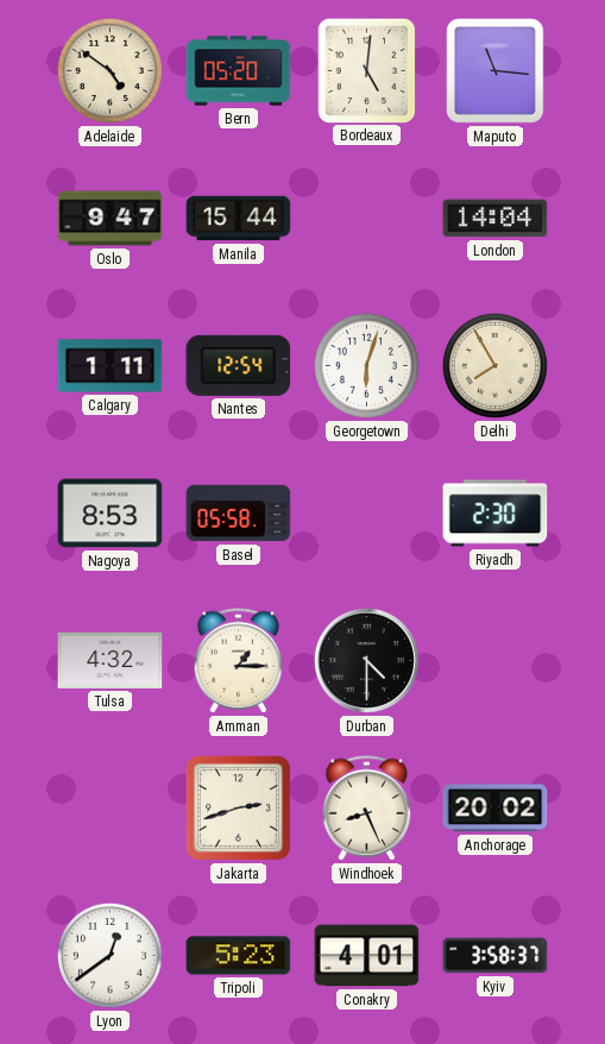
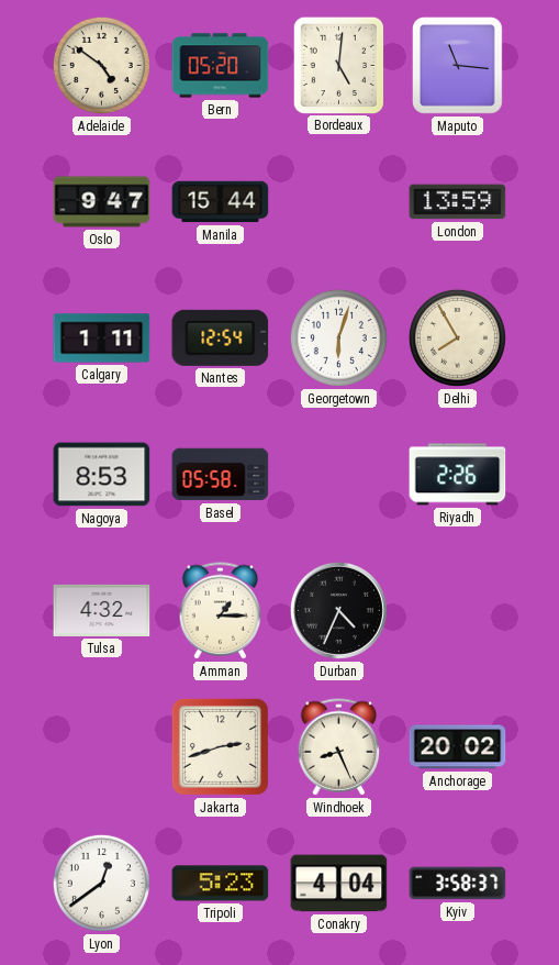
London: 14:04 -> 13:59
Riyadh: 2:30 -> 2:26
Durban: 4:30 -> 4:34
Conakry: 4:01 -> 4:04
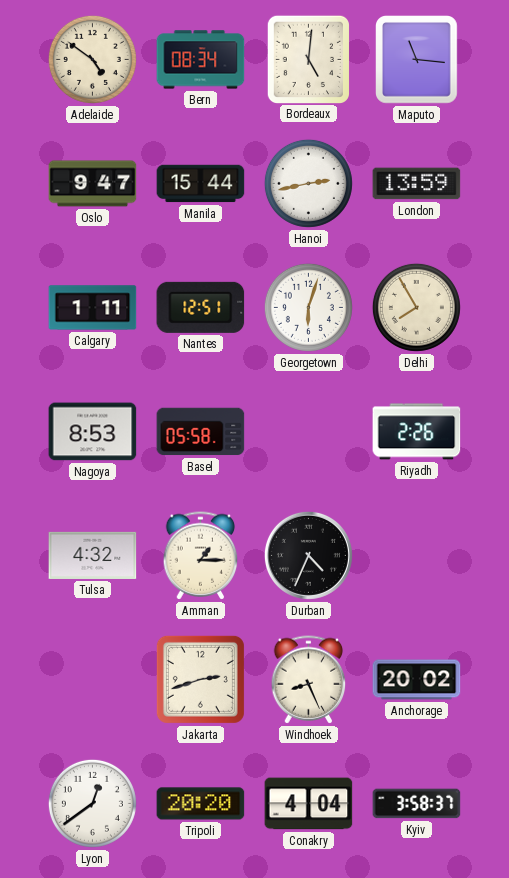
Bern: 05:20 -> 08:34
Hanoi: none -> 2:43
Nantes: 12:54 -> 12:51
Tripoli: 5:23 -> 20:20
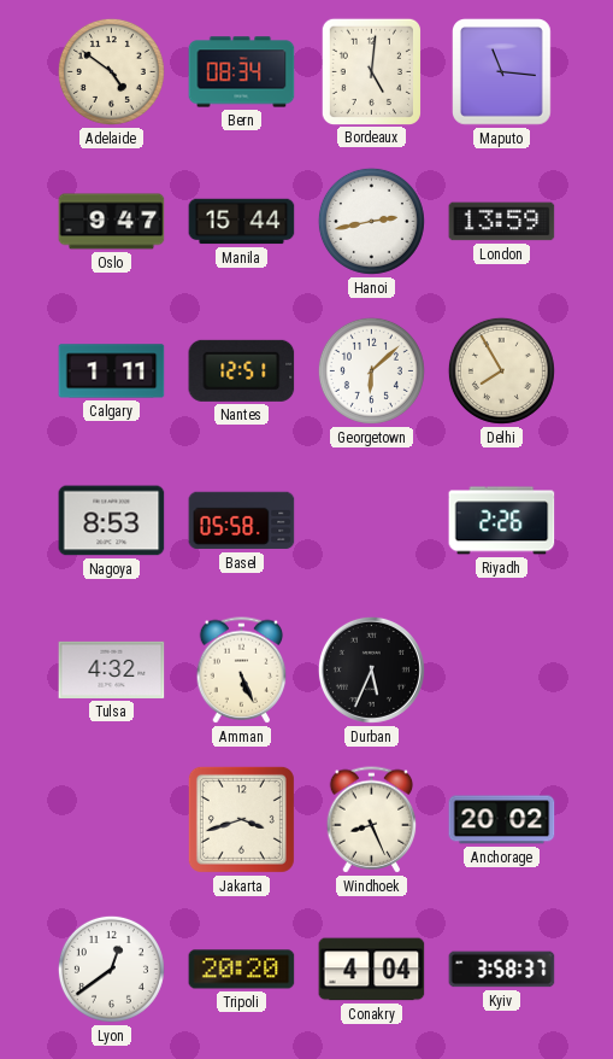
Georgetown: 6:03 -> 6:08
Amman: 1:15 -> 5:26
Durban: 4:34 -> 5:34
Jakarta: 2:42 -> 3:42
